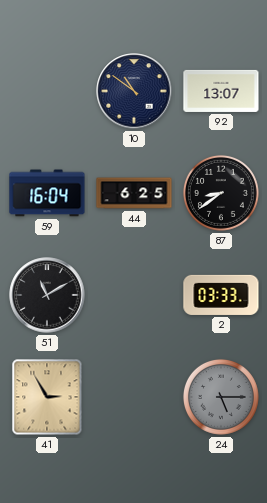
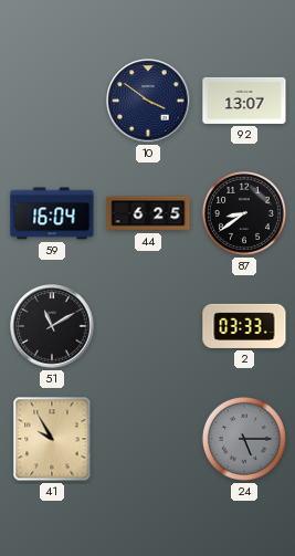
10: 10:51 -> 3:51
41: 2:55 -> 9:55
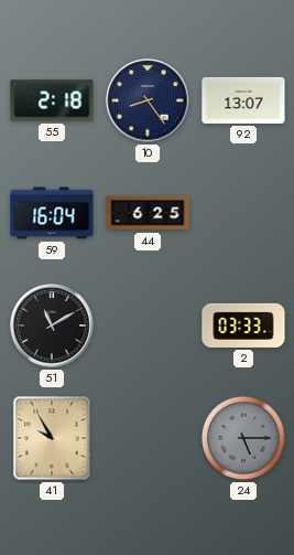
55: none -> 2:18
10: 3:51 -> 8:24
87: 8:39 -> none
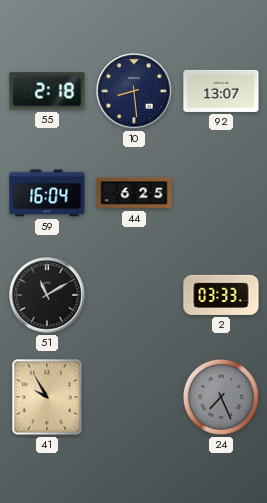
10: 8:24 -> 8:29
24: 5:15 -> 7:26
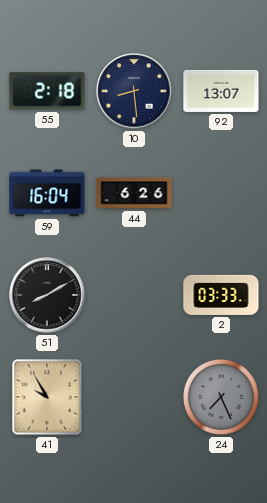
44: 6:25 -> 6:26
51: 11:10 -> 8:10
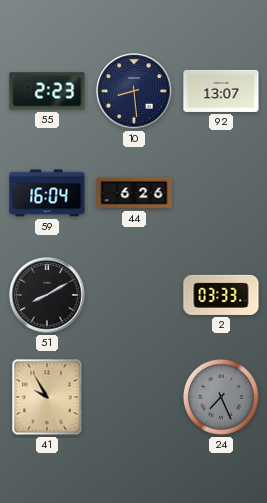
55: 2:18 -> 2:23
